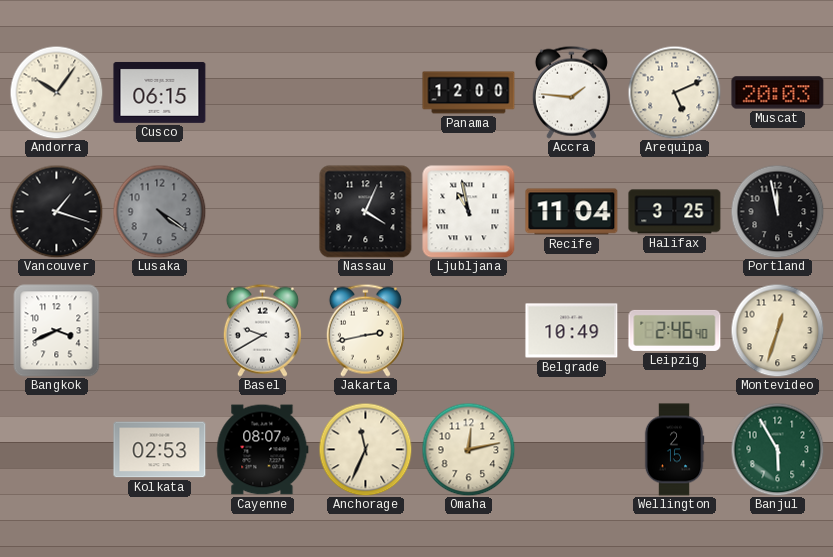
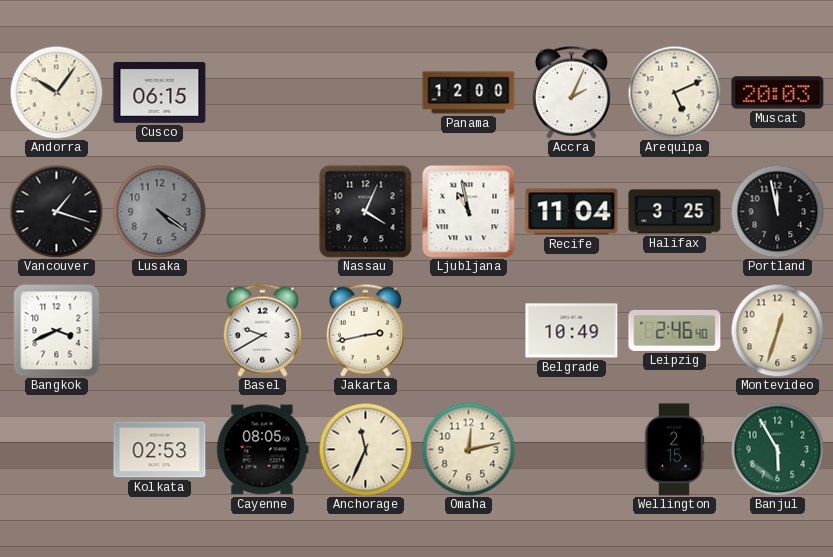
Accra: 1:46 -> 2:04
Cayenne: 08:07 -> 08:05
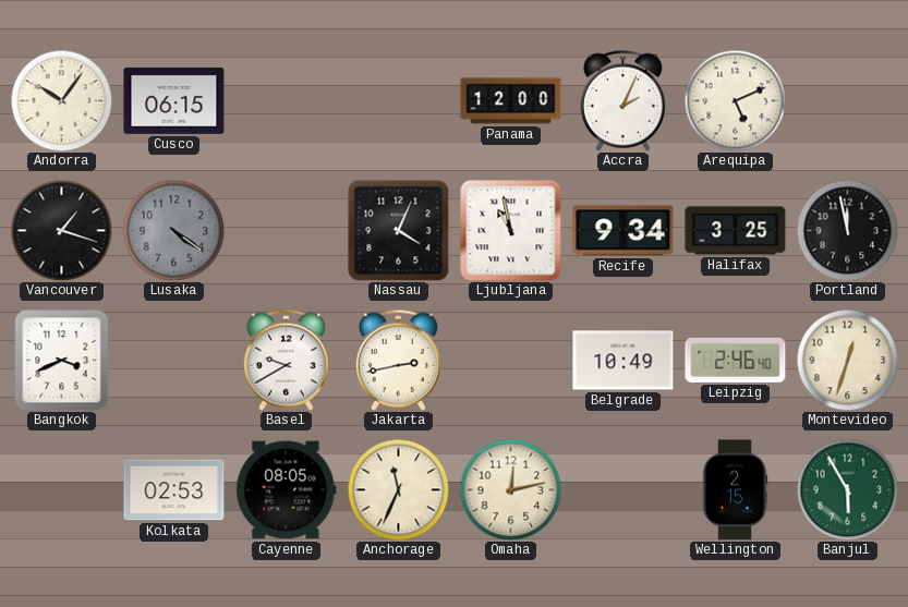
Muscat: 20:03 -> none
Recife: 11:04 -> 9:34
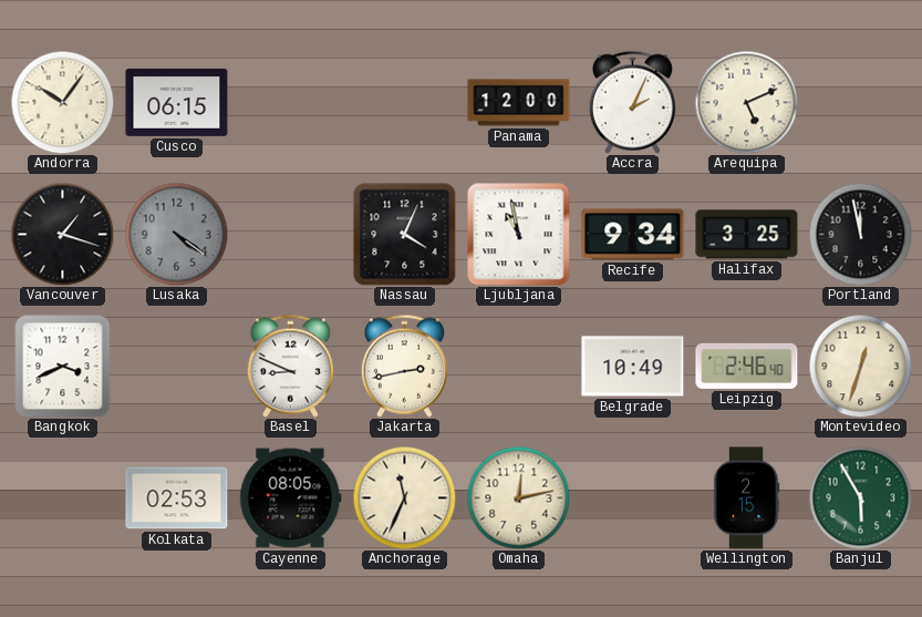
Basel: 9:40 -> 8:49
